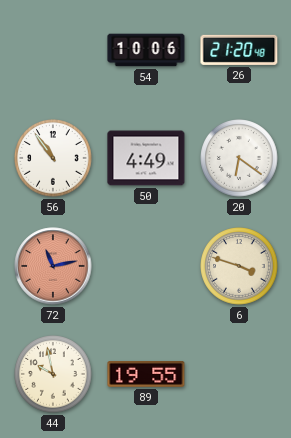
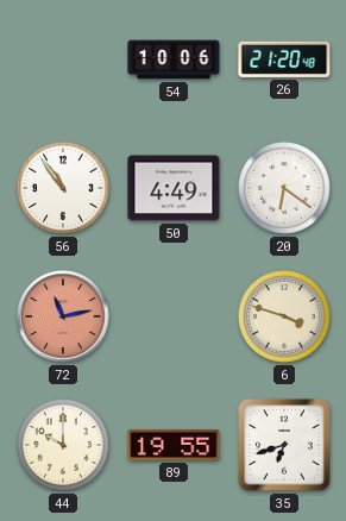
44: 9:58 -> 10:00
35: none -> 6:42
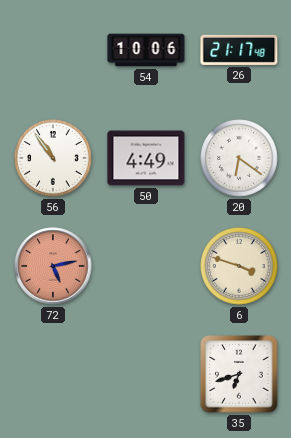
26: 21:20 -> 21:17
72: 11:13 -> 5:13
44: 10:00 -> none
89: 19:55 -> none
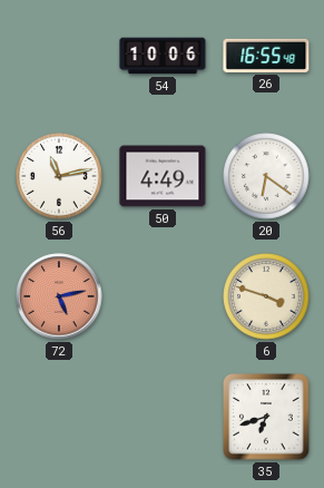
26: 21:17 -> 16:55
56: 10:54 -> 11:13
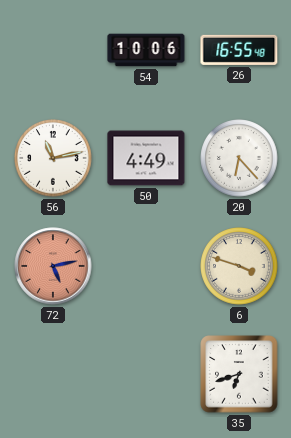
20: 6:21 -> 6:23
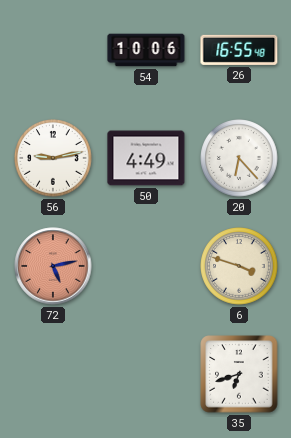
56: 11:13 -> 9:13
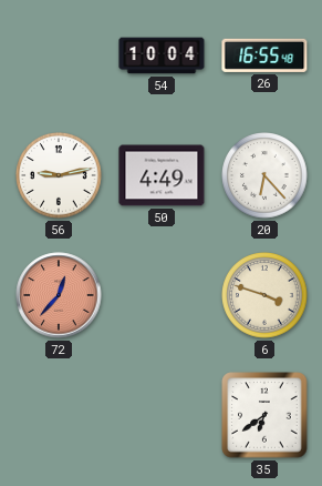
54: 10:06 -> 10:04
72: 5:13 -> 12:37
35: 6:42 -> 6:39
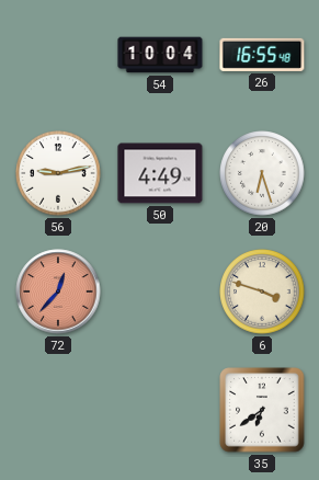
20: 6:23 -> 6:27
